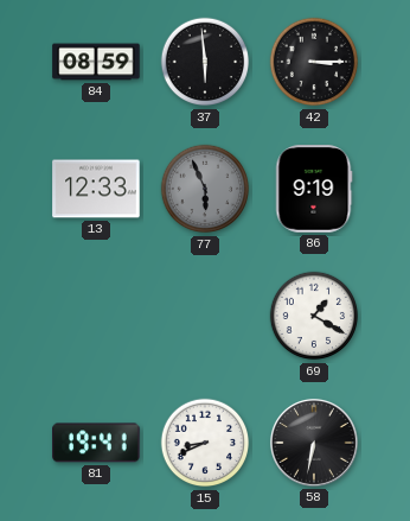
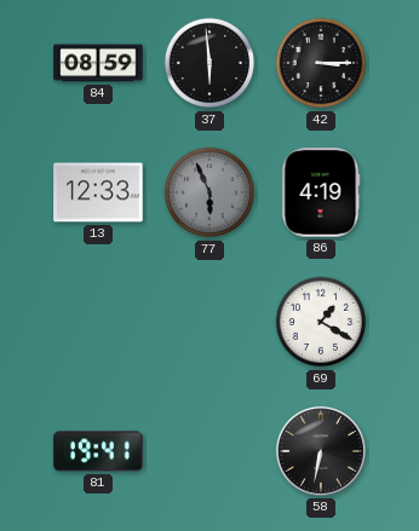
86: 9:19 -> 4:19
15: 8:41 -> none
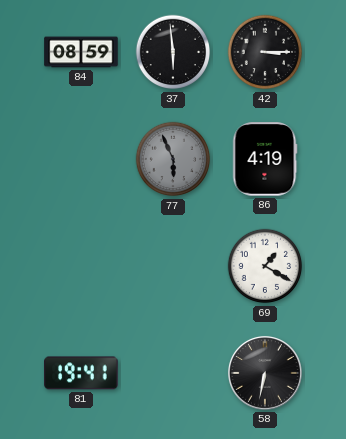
13: 12:33 -> none
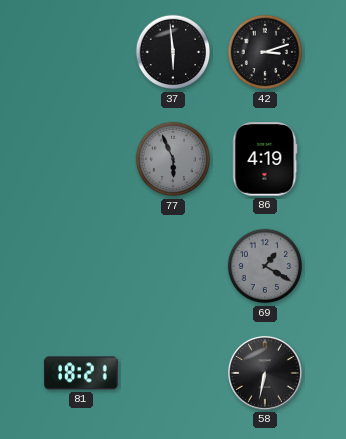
84: 08:59 -> none
42: 3:15 -> 3:12
69 dial: white -> grey
81: 19:41 -> 18:21
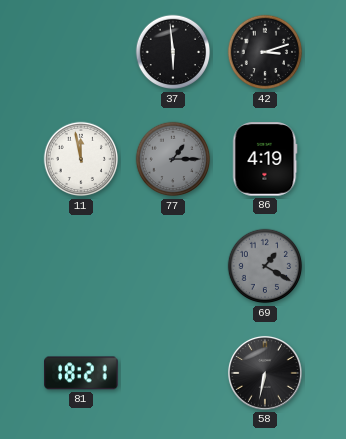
11: none -> 11:58
77: 5:56 -> 1:15
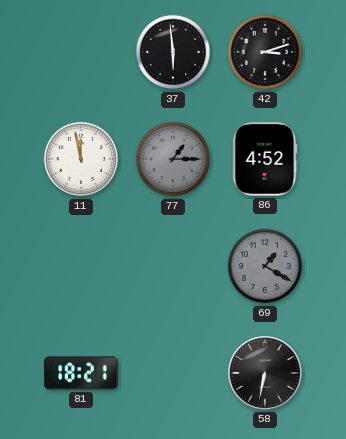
86: 4:19 -> 4:52
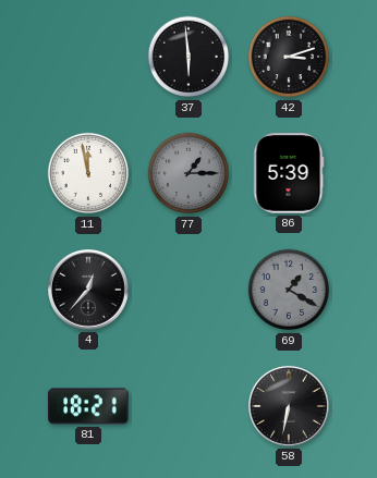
86: 4:52 -> 5:39
4: none -> 12:37
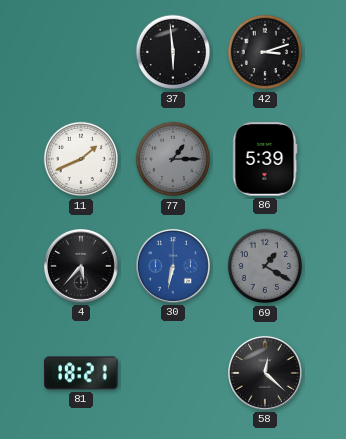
11: 11:58 -> 1:41
4: 12:37 -> 5:37
30: none -> 6:32
58: 6:32 -> 12:22
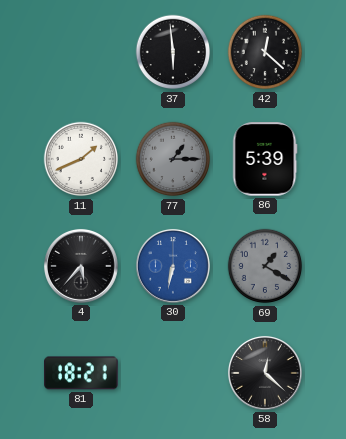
42: 3:12 -> 12:22
